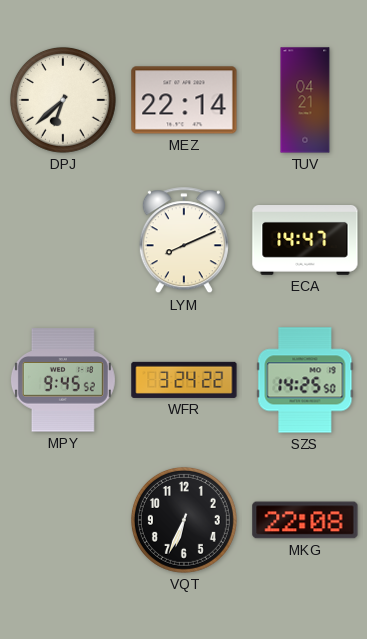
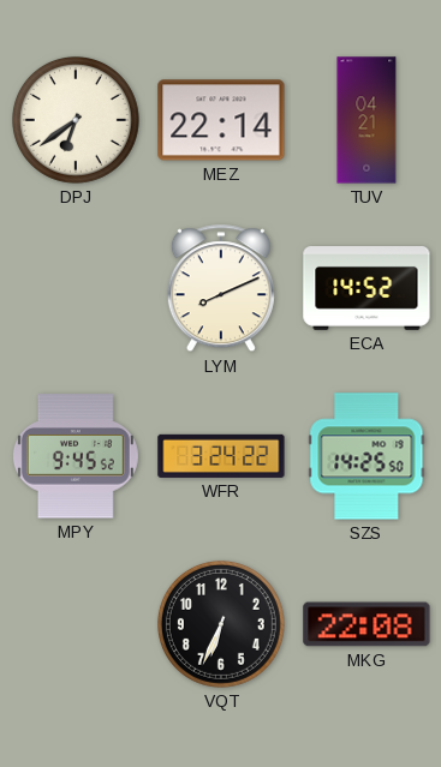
DPJ: 6:38 -> 6:39
ECA: 14:47 -> 14:52
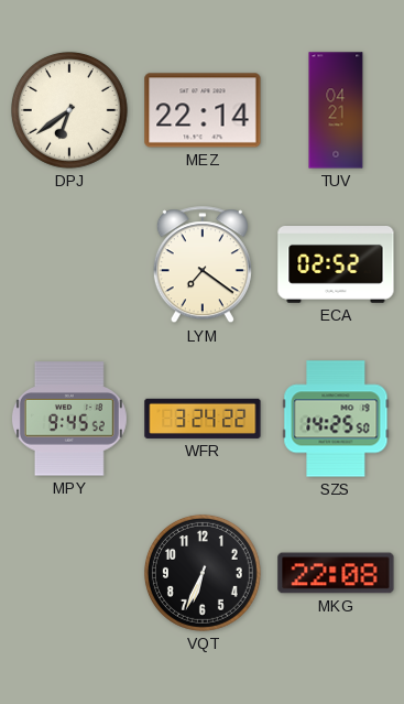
LYM: 8:11 -> 7:21
ECA: 14:52 -> 02:52
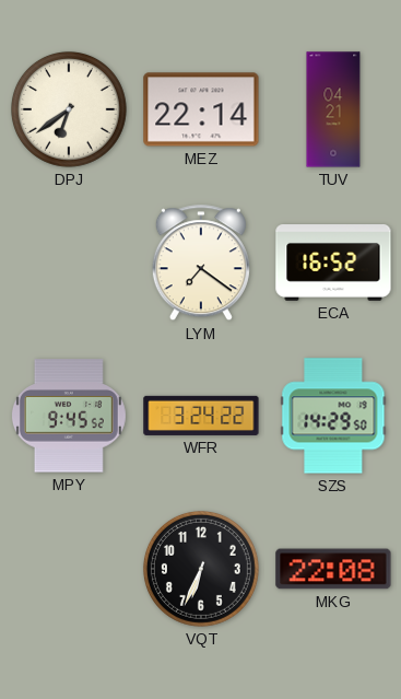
ECA: 02:52 -> 16:52
SZS: 14:25 -> 14:29
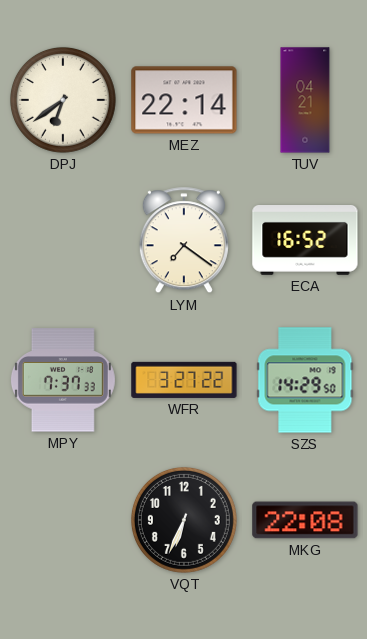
MPY: 9:45 -> 7:37
WFR: 3:24 -> 3:27
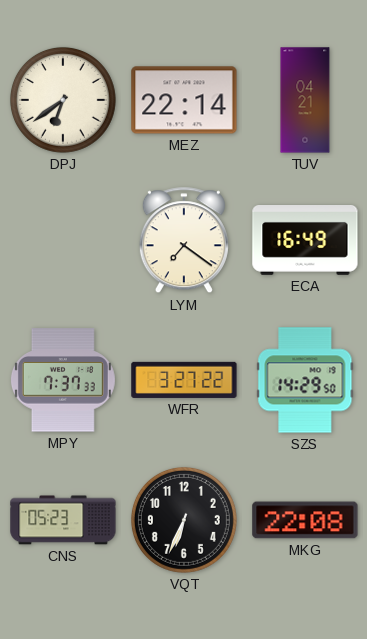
ECA: 16:52 -> 16:49
CNS: none -> 05:23
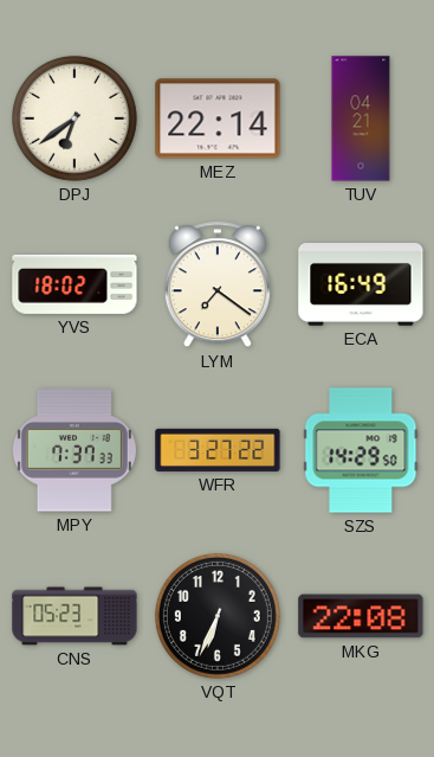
YVS: none -> 18:02
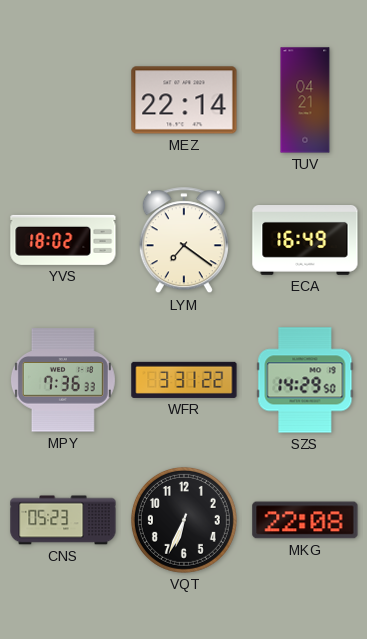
DPJ: 6:39 -> none
MPY: 7:37 -> 7:36
WFR: 3:27 -> 3:31
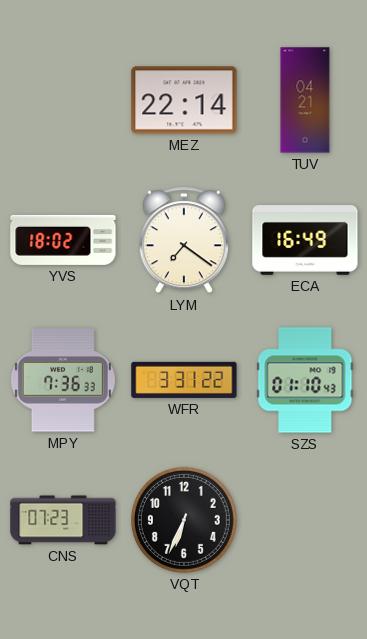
SZS: 14:29 -> 01:10
CNS: 05:23 -> 07:23
MKG: 22:08 -> none
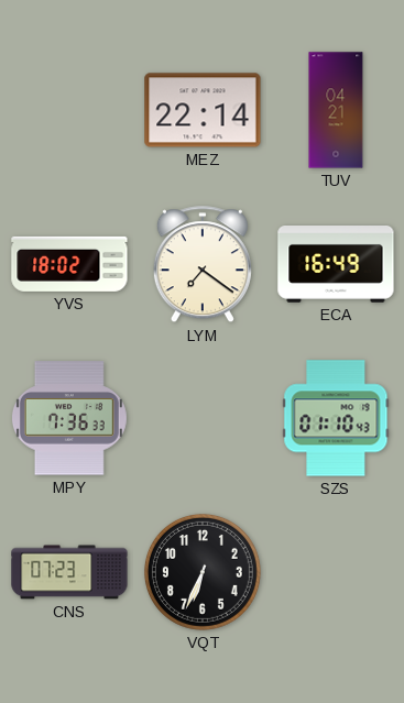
WFR: 3:31 -> none
